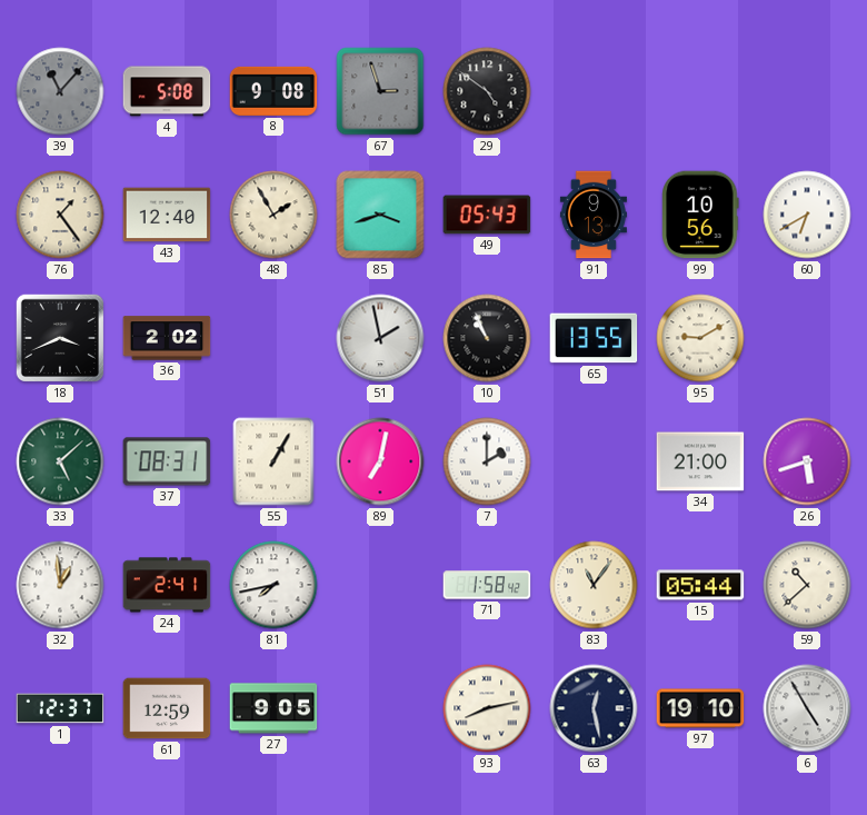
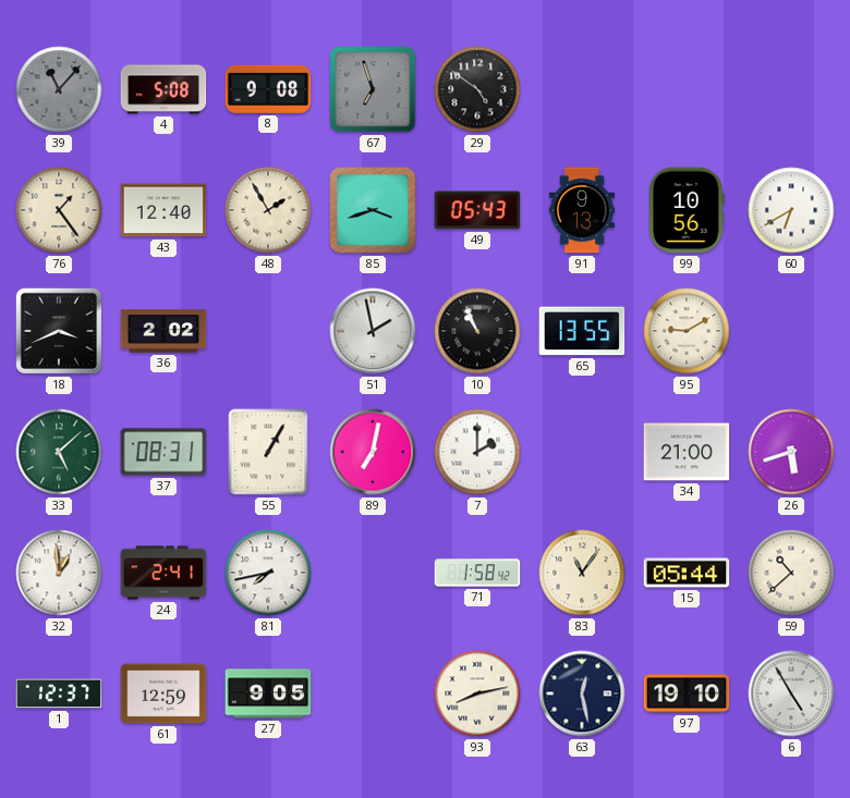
67: 2:57 -> 6:57
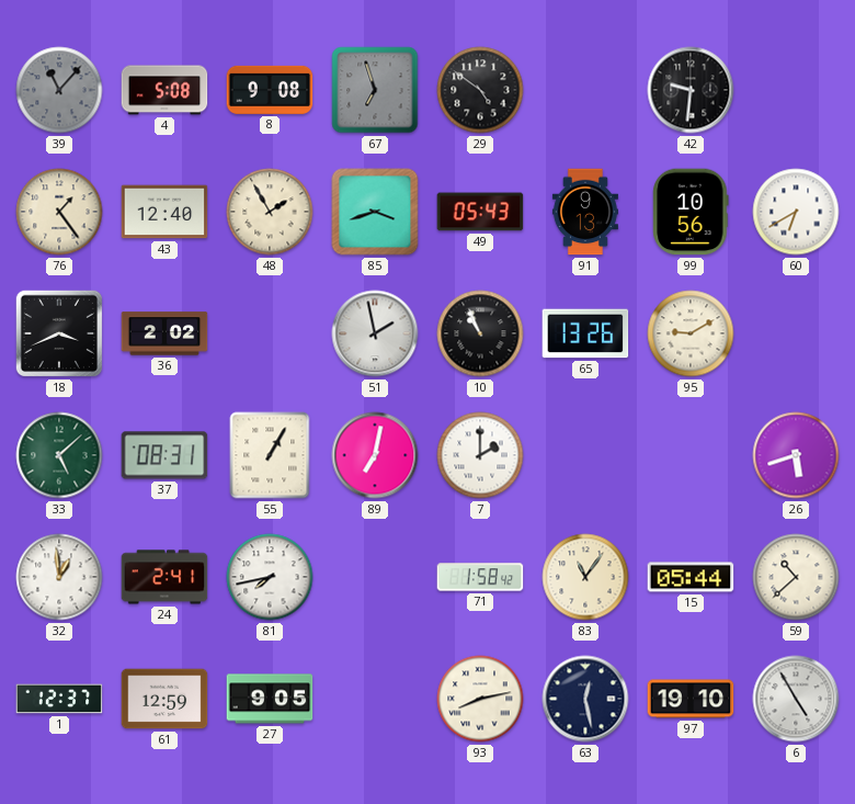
42: none -> 9:31
65: 13:55 -> 13:26
34: 21:00 -> none
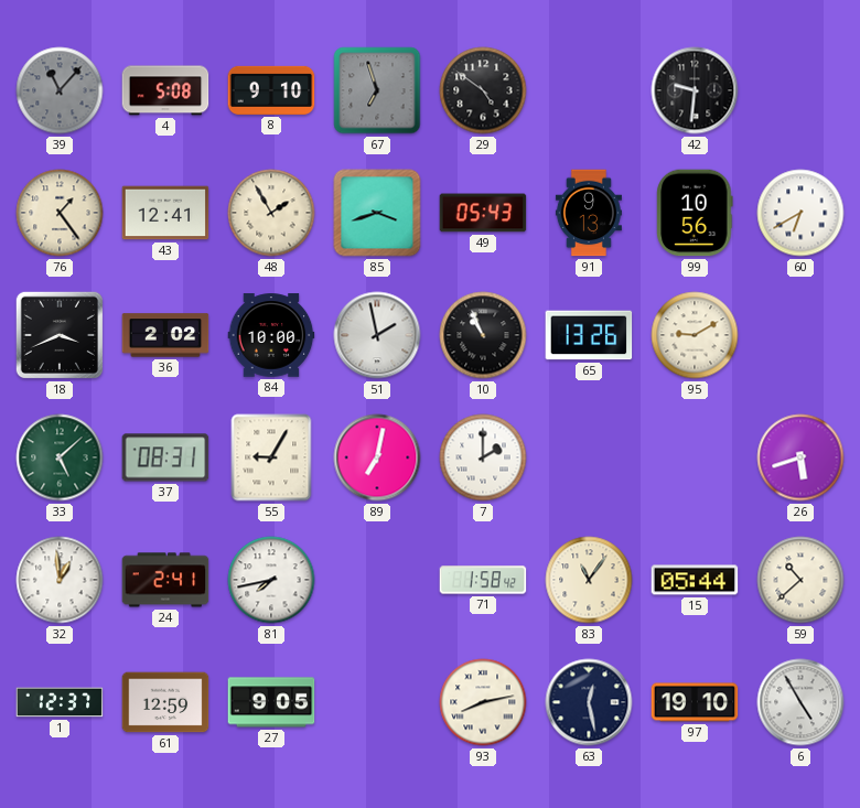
8: 9:08 -> 9:10
43: 12:40 -> 12:41
84: none -> 10:00
55: 1:05 -> 9:05
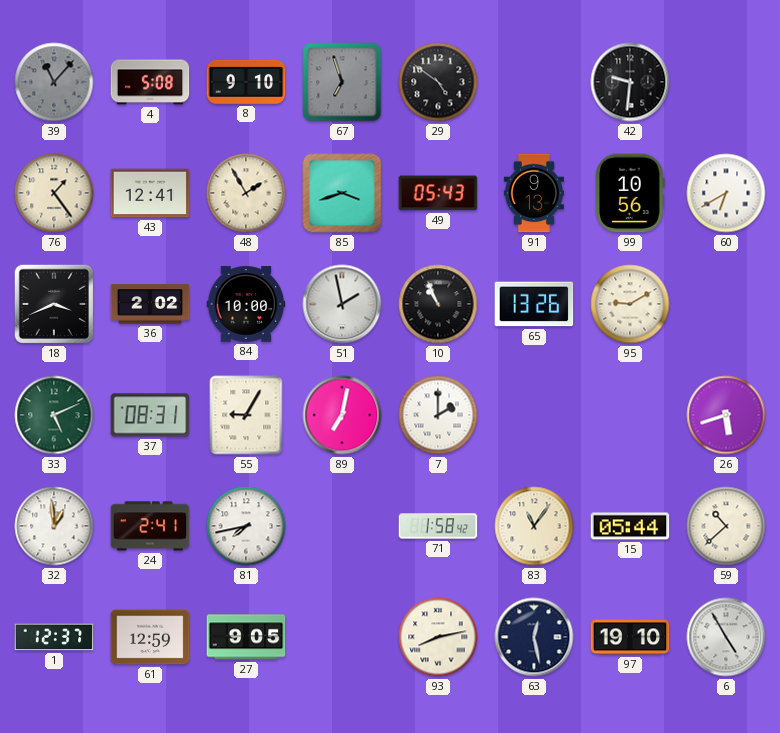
33: 5:08 -> 5:11
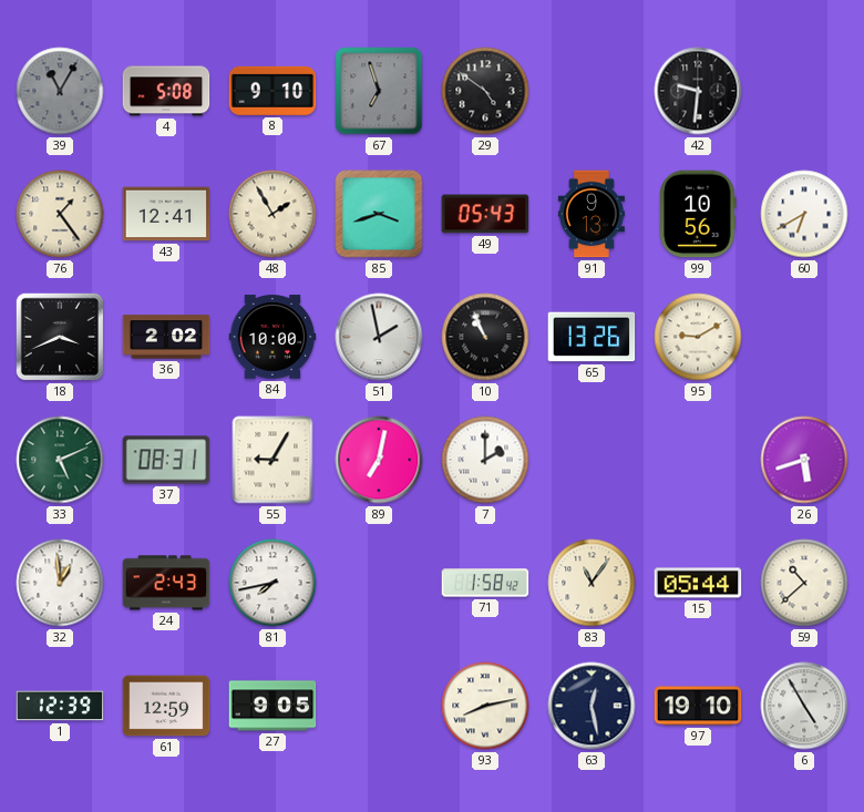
39: 11:07 -> 11:05
24: 2:41 -> 2:43
1: 12:37 -> 12:39
